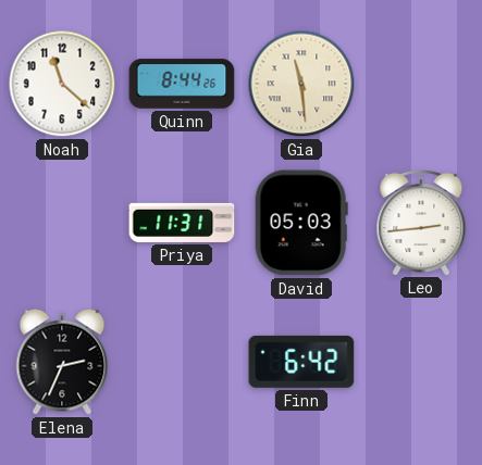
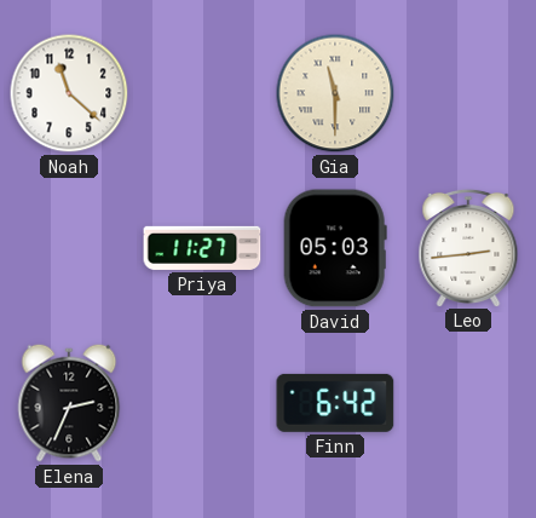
Quinn: 8:44 -> none
Gia: 11:29 -> 11:30
Priya: 11:31 -> 11:27
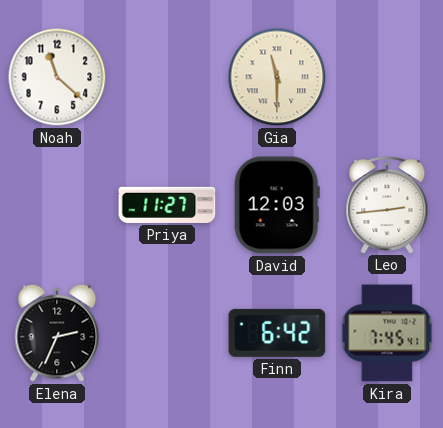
David: 05:03 -> 12:03
Kira: none -> 7:45
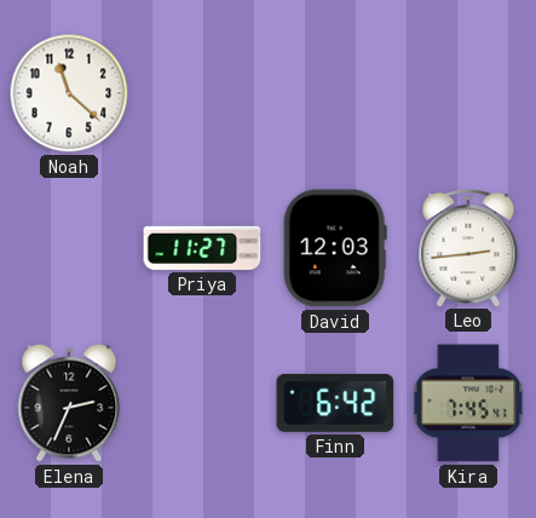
Gia: 11:30 -> none
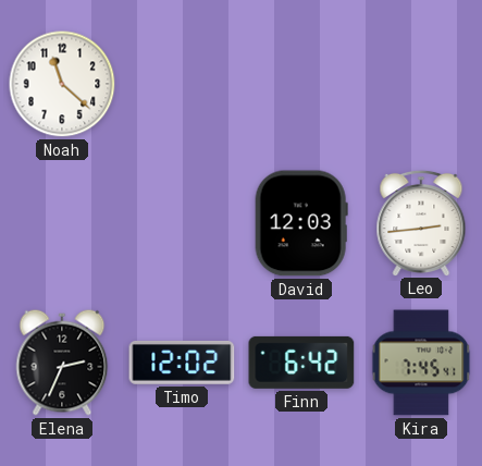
Priya: 11:27 -> none
Timo: none -> 12:02
